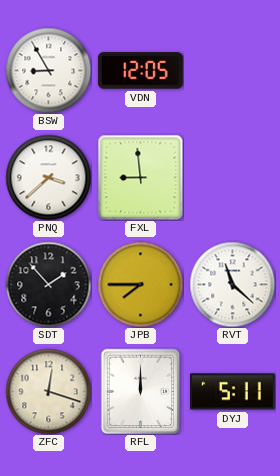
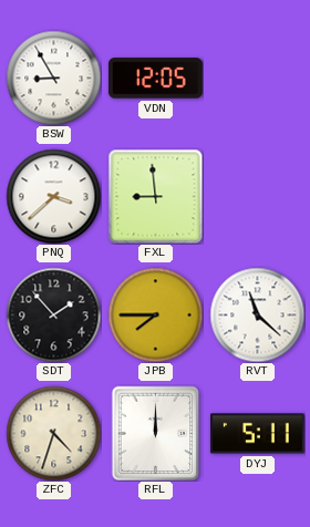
ZFC: 12:18 -> 4:33
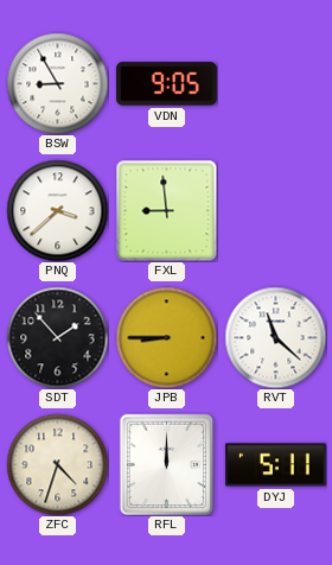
VDN: 12:05 -> 9:05
JPB: 7:45 -> 8:45
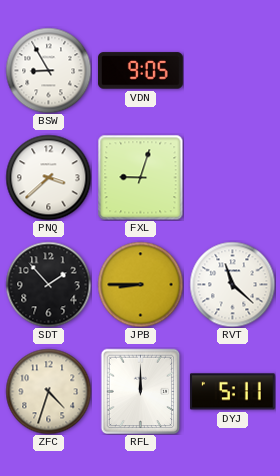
FXL: 8:59 -> 9:03
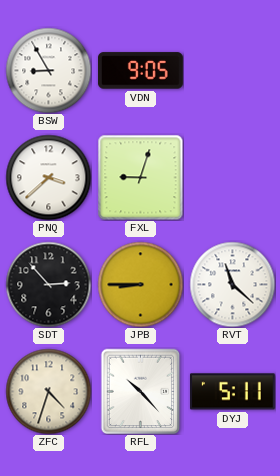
SDT: 1:53 -> 2:53
RFL: 12:00 -> 10:23
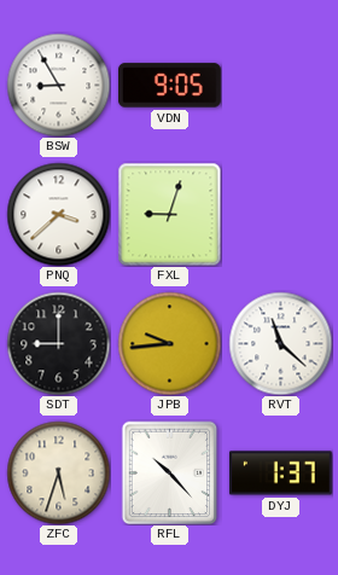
SDT: 2:53 -> 9:00
JPB: 8:45 -> 9:44
ZFC: 4:33 -> 5:33
DYJ: 5:11 -> 1:37
